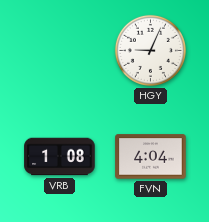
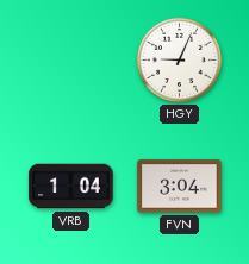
VRB: 1:08 -> 1:04
FVN: 4:04 -> 3:04
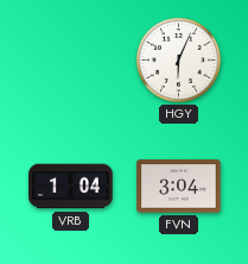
HGY: 9:04 -> 6:04
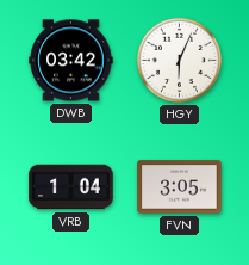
DWB: none -> 03:42
FVN: 3:04 -> 3:05
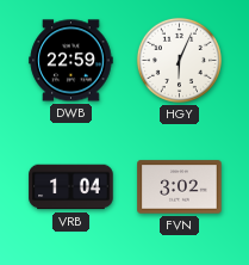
DWB: 03:42 -> 22:59
FVN: 3:05 -> 3:02
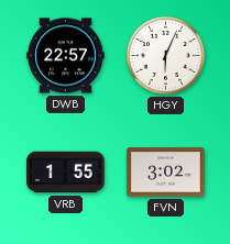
DWB: 22:59 -> 22:57
VRB: 1:04 -> 1:55
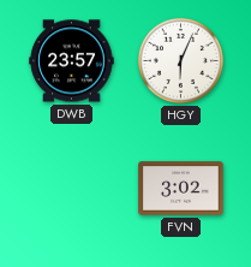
DWB: 22:57 -> 23:57
VRB: 1:55 -> none
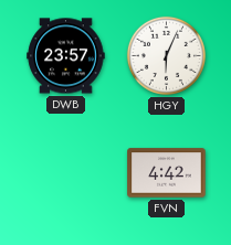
FVN: 3:02 -> 4:42
